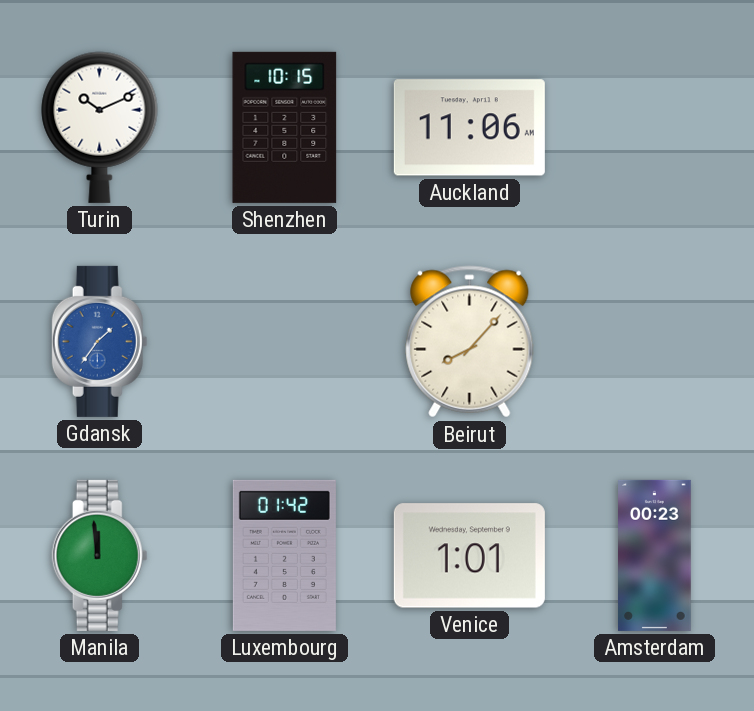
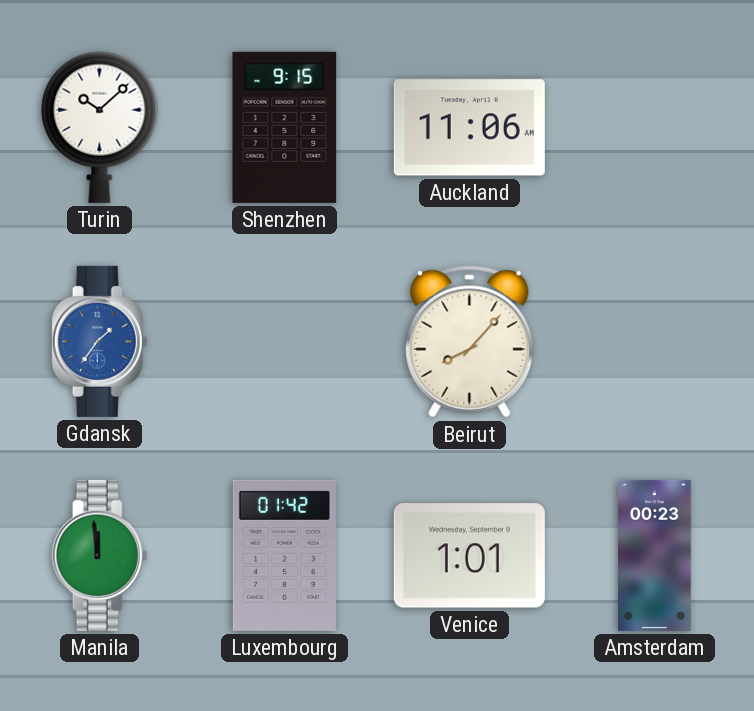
Turin: 10:11 -> 10:08
Shenzhen: 10:15 -> 9:15
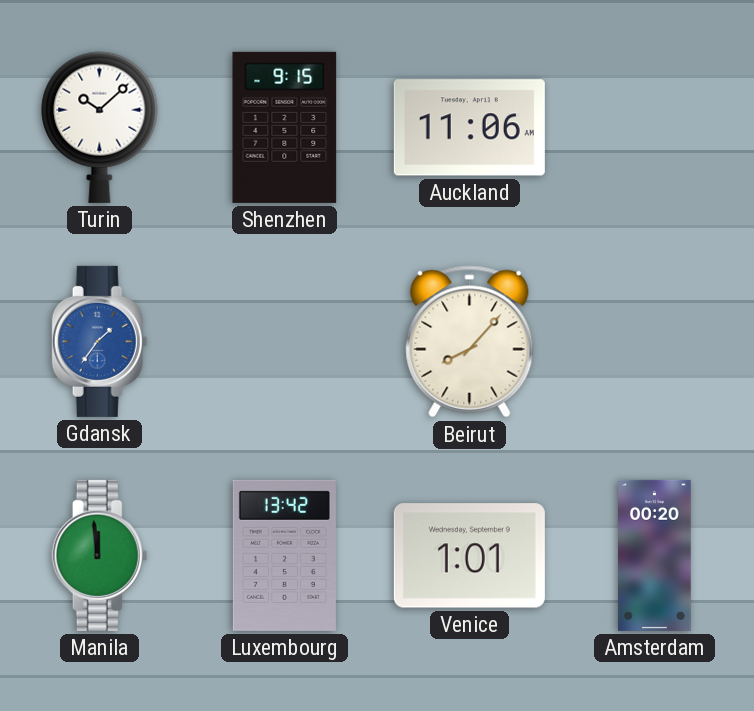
Luxembourg: 01:42 -> 13:42
Amsterdam: 00:23 -> 00:20
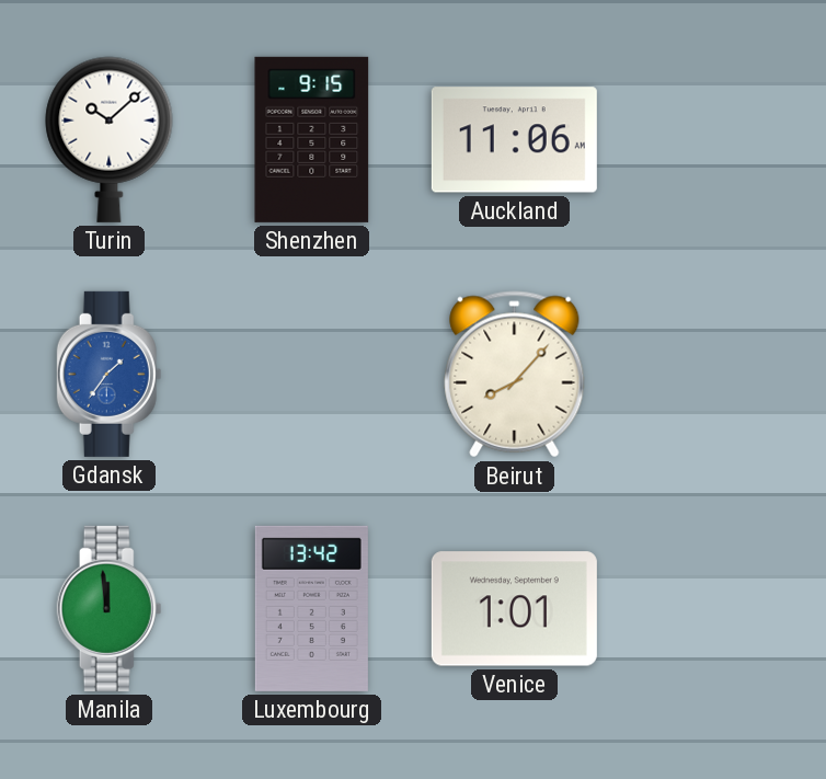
Amsterdam: 00:20 -> none
